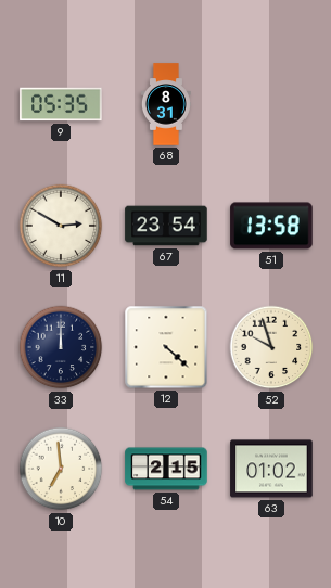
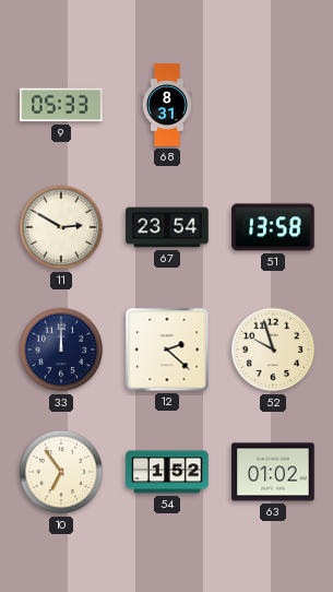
9: 05:35 -> 05:33
12: 4:22 -> 2:22
10: 6:59 -> 6:54
54: 2:15 -> 1:52
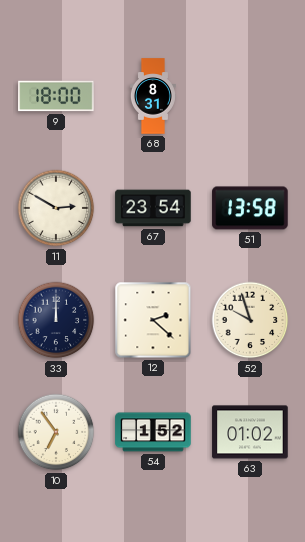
9: 05:33 -> 18:00
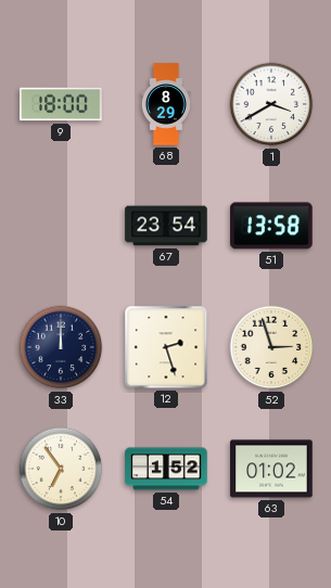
68: 8:31 -> 8:29
1: none -> 3:40
11: 2:50 -> none
12: 2:22 -> 2:27
52: 9:57 -> 2:57
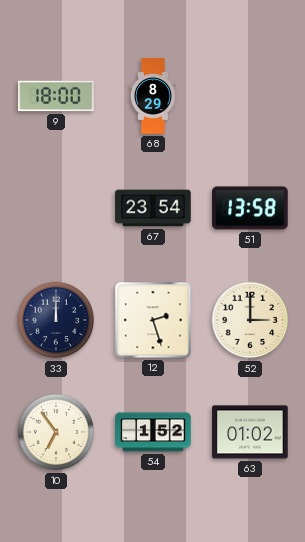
1: 3:40 -> none
52: 2:57 -> 3:00
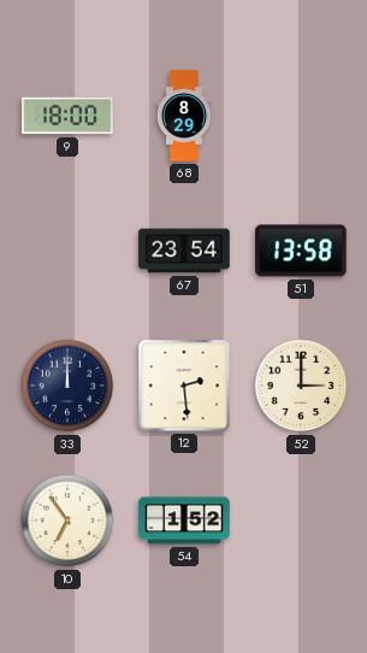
12: 2:27 -> 2:29
63: 01:02 -> none
